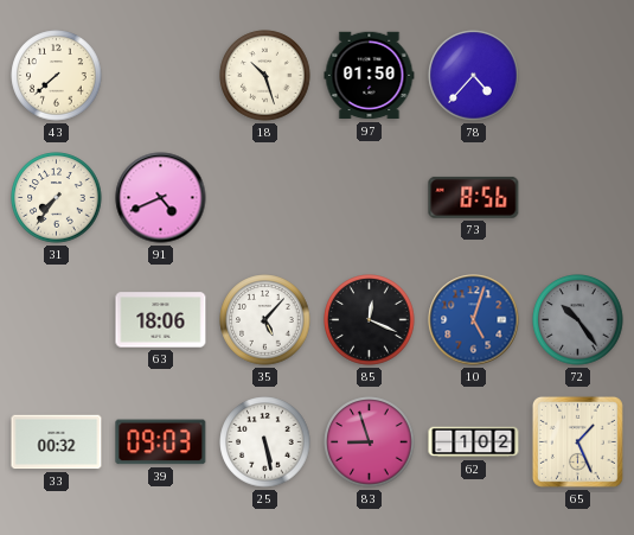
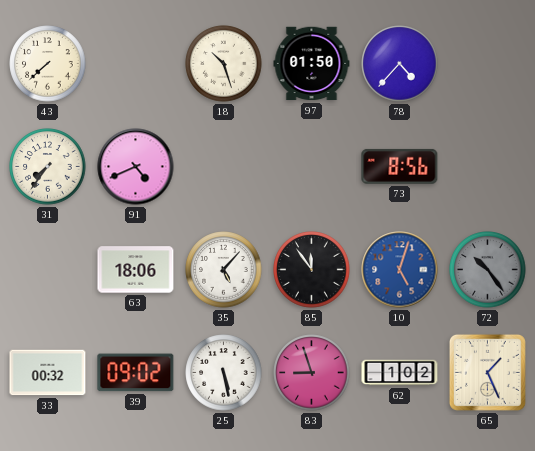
85: 12:19 -> 11:54
39: 09:03 -> 09:02
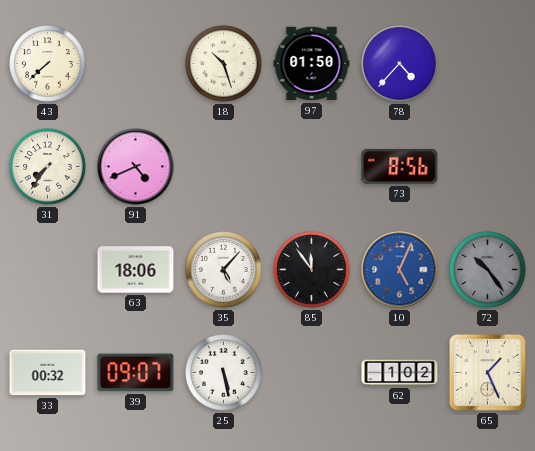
10: 5:03 -> 5:04
39: 09:02 -> 09:07
83: 8:57 -> none
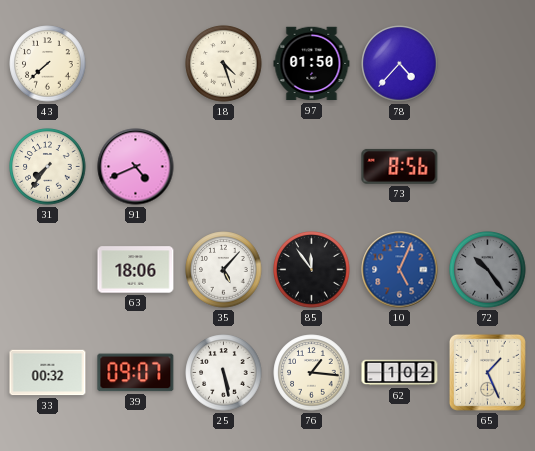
18: 10:27 -> 4:27
76: none -> 1:16
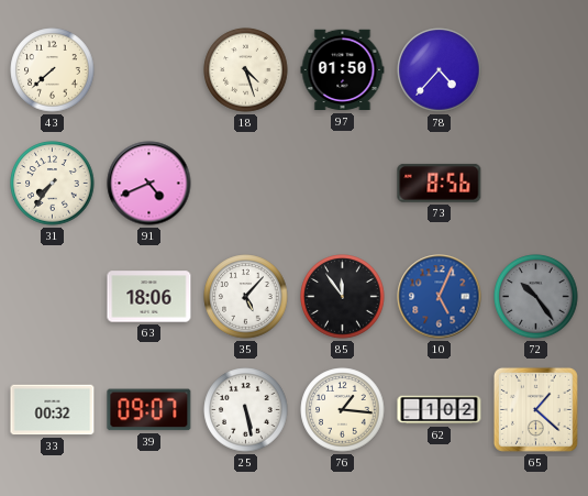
65: 1:26 -> 1:22
